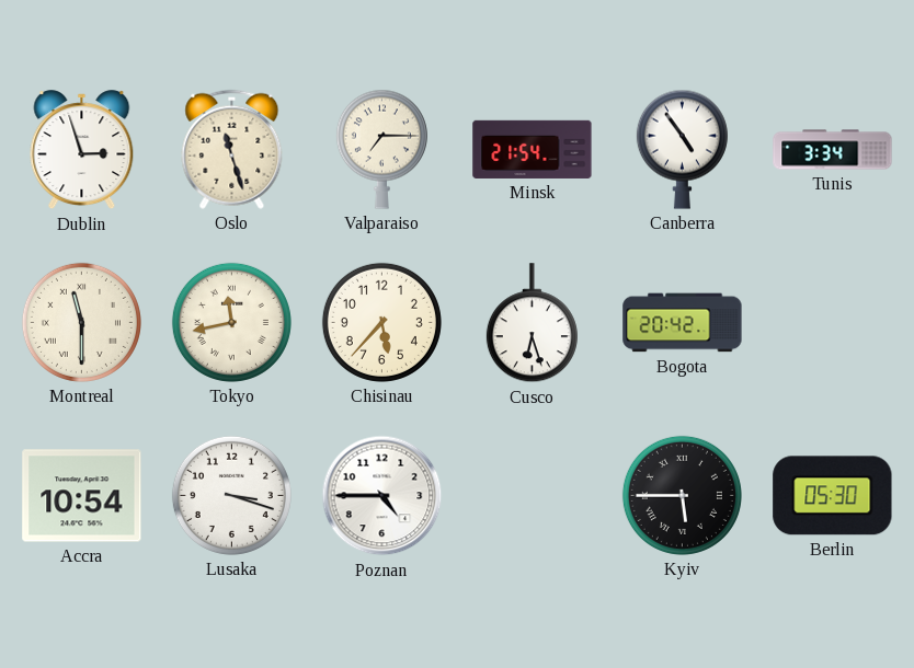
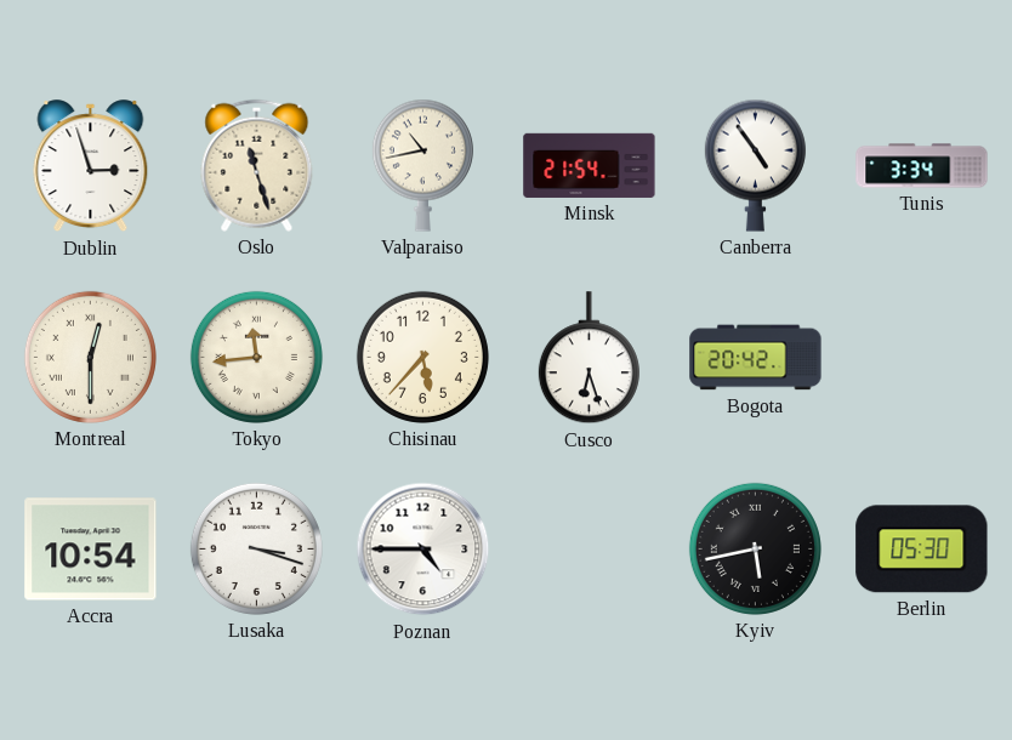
Valparaiso: 7:15 -> 10:43
Montreal: 11:30 -> 12:30
Tokyo: 11:43 -> 11:44
Kyiv: 5:45 -> 5:43
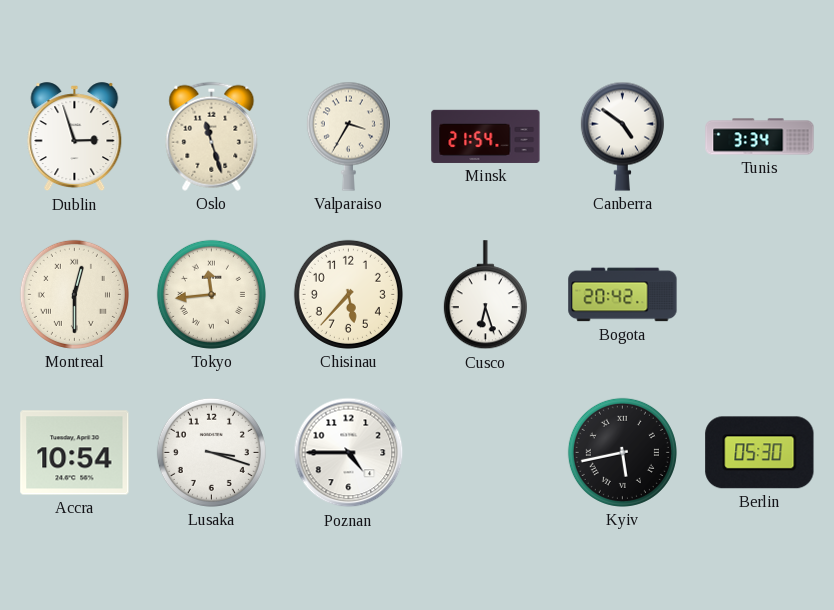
Valparaiso: 10:43 -> 3:35
Canberra: 4:54 -> 4:51
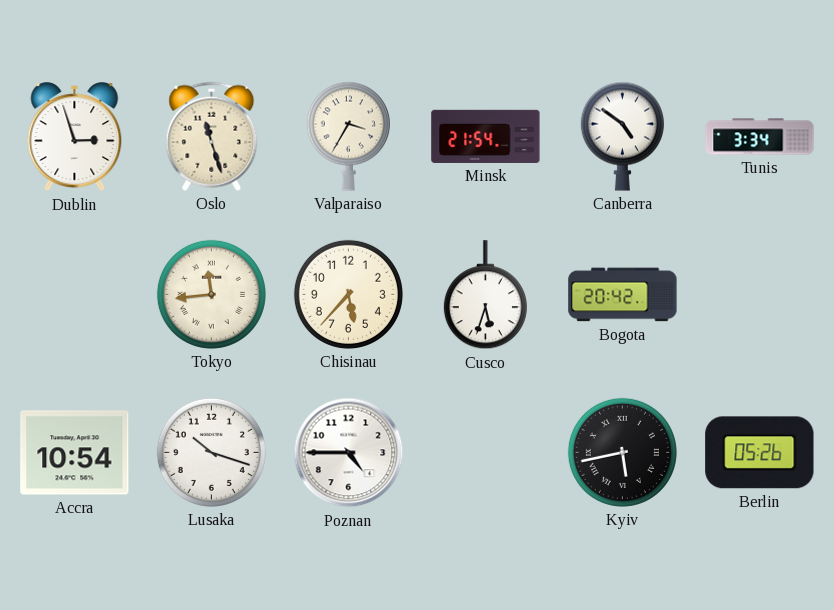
Montreal: 12:30 -> none
Cusco: 6:27 -> 5:33
Lusaka: 3:18 -> 10:18
Berlin: 05:30 -> 05:26
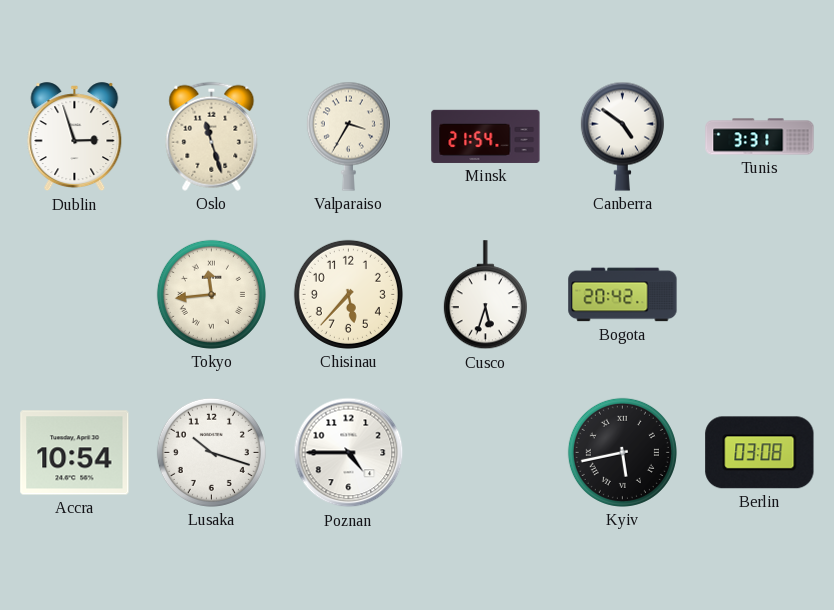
Tunis: 3:34 -> 3:31
Berlin: 05:26 -> 03:08
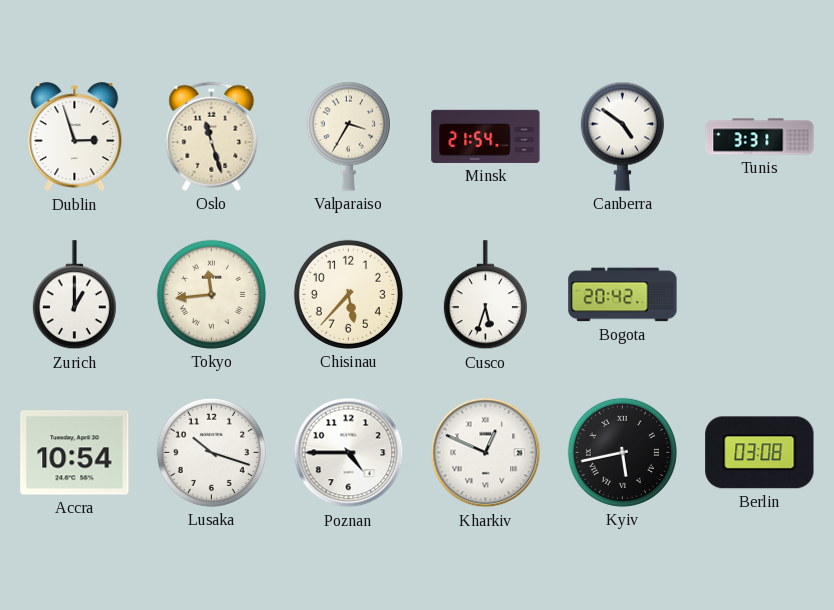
Zurich: none -> 1:00
Kharkiv: none -> 12:49
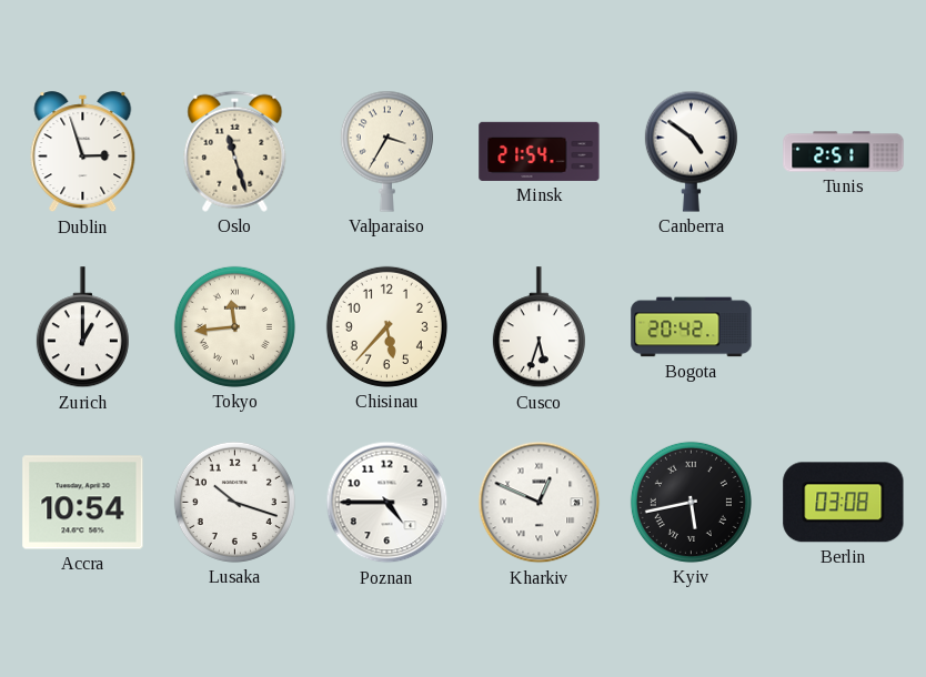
Tunis: 3:31 -> 2:51
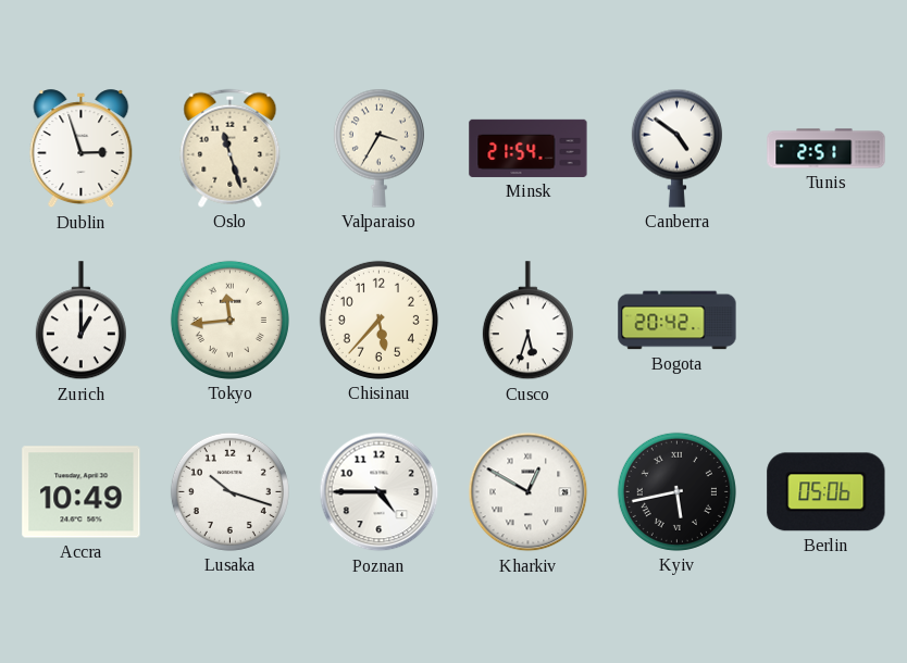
Accra: 10:54 -> 10:49
Kharkiv: 12:49 -> 12:50
Berlin: 03:08 -> 05:06
